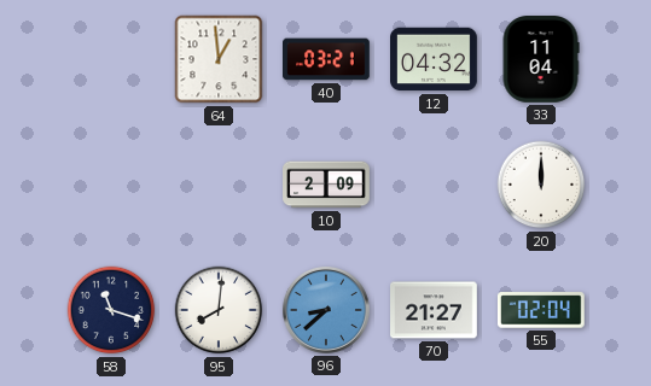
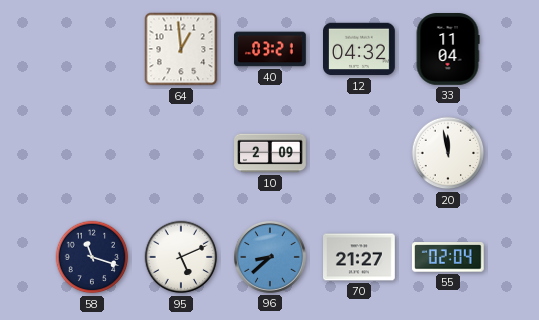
20: 12:00 -> 11:58
95: 8:01 -> 5:11
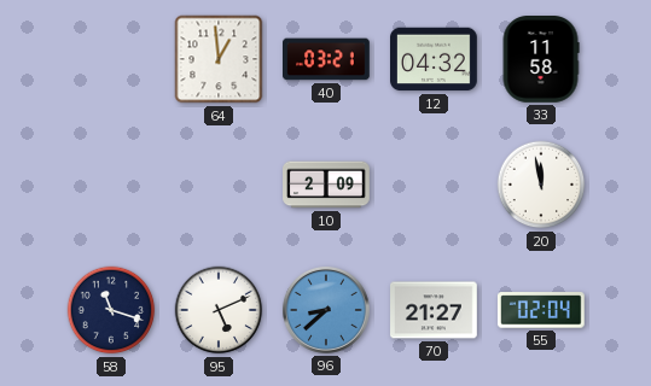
33: 11:04 -> 11:58
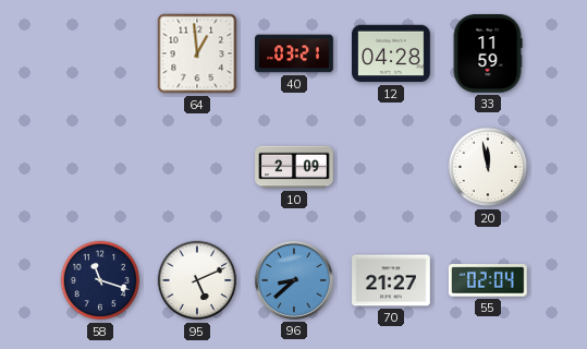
12: 04:32 -> 04:28
33: 11:58 -> 11:59
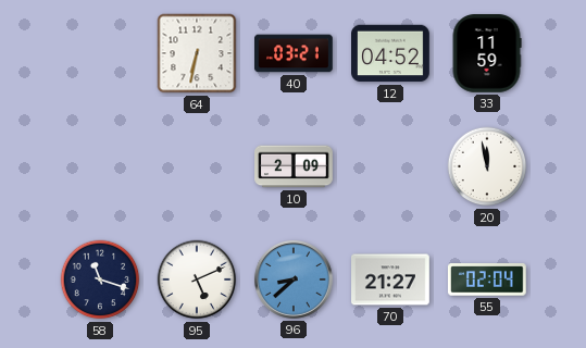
64: 12:59 -> 6:32
12: 04:28 -> 04:52
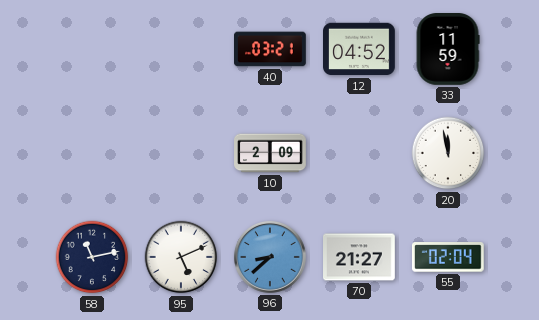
64: 6:32 -> none
58: 11:18 -> 11:13
